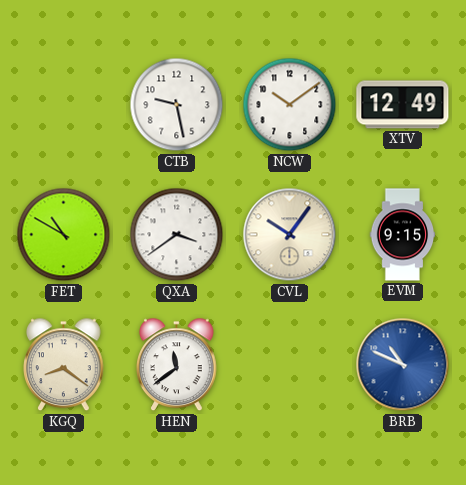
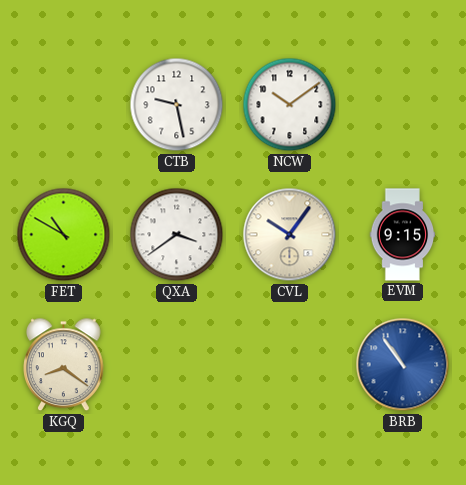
XTV: 12:49 -> none
HEN: 11:39 -> none
BRB: 10:49 -> 10:54
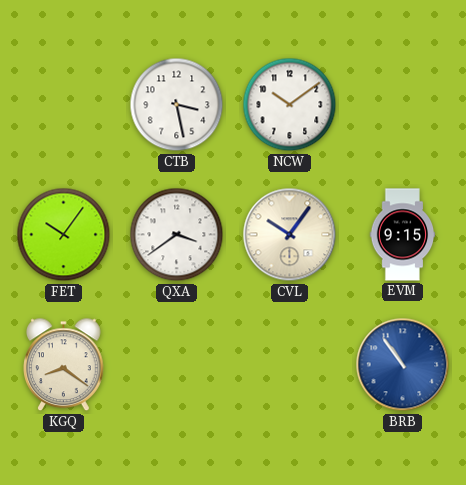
CTB: 9:28 -> 3:28
FET: 10:50 -> 10:06
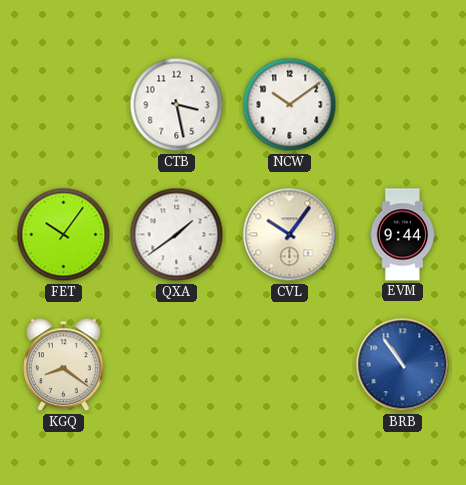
QXA: 3:39 -> 1:39
EVM: 9:15 -> 9:44
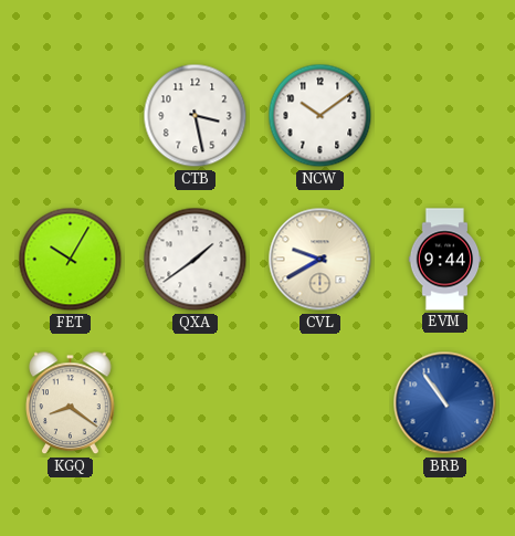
FET: 10:06 -> 10:05
CVL: 10:06 -> 9:40
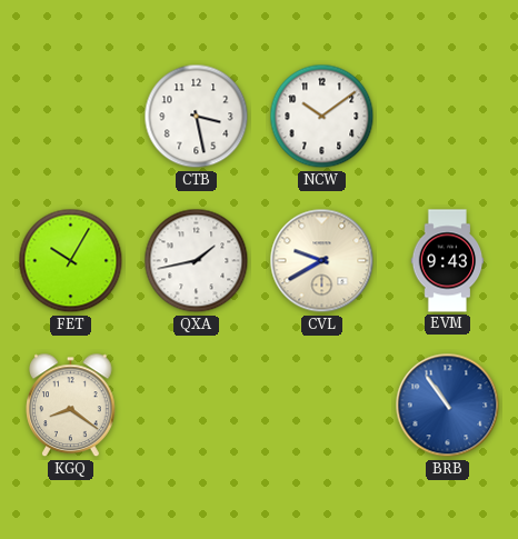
QXA: 1:39 -> 1:43
EVM: 9:44 -> 9:43
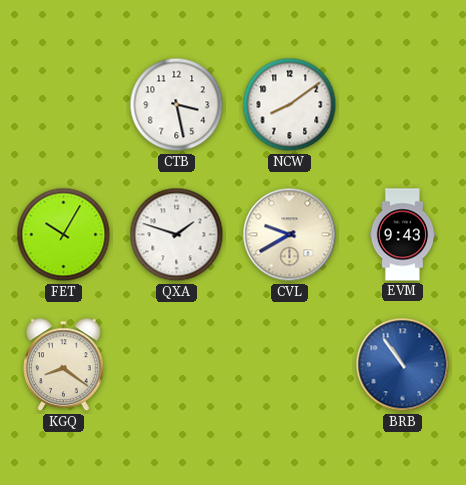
NCW: 10:09 -> 8:09
QXA: 1:43 -> 1:48
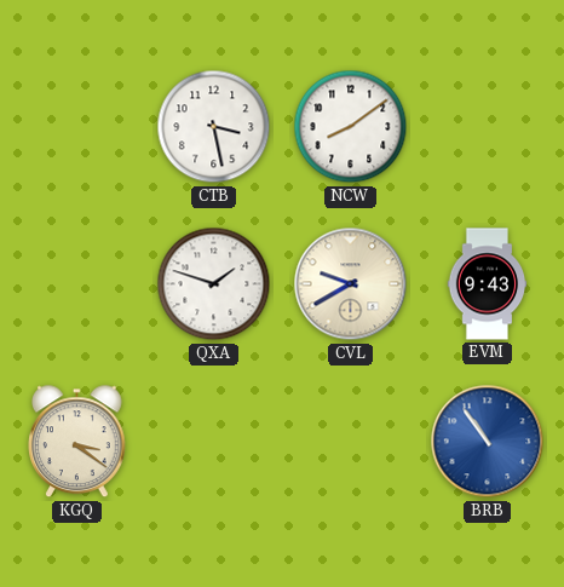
FET: 10:05 -> none
KGQ: 8:21 -> 3:21
